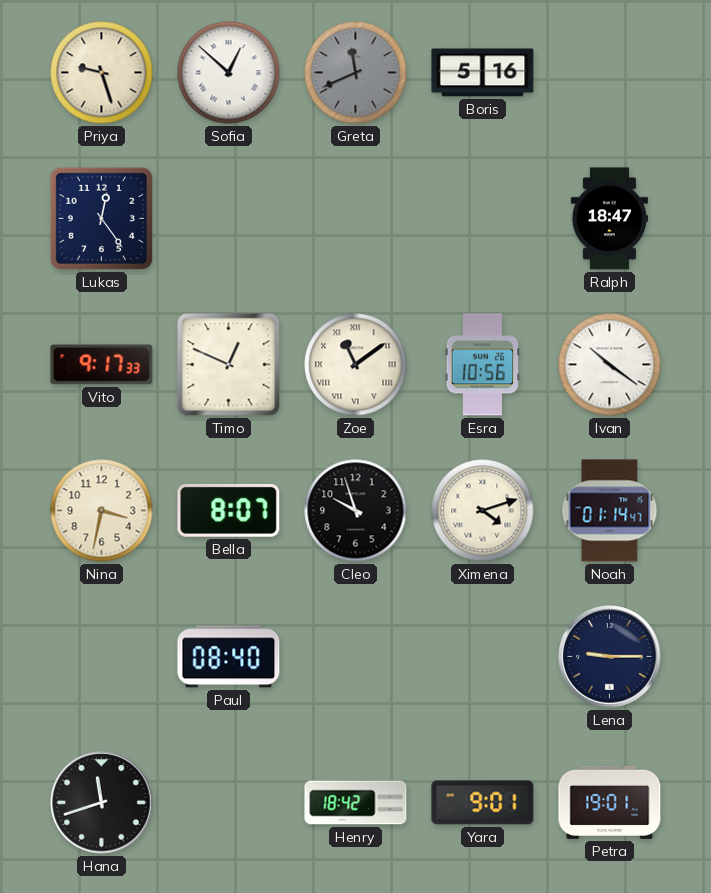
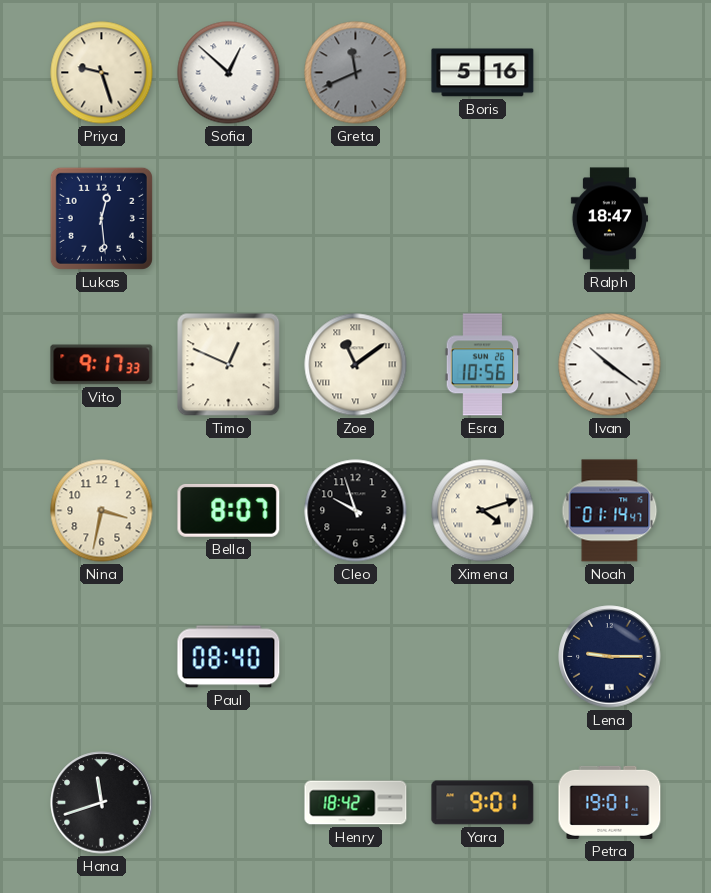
Lukas: 12:24 -> 12:29
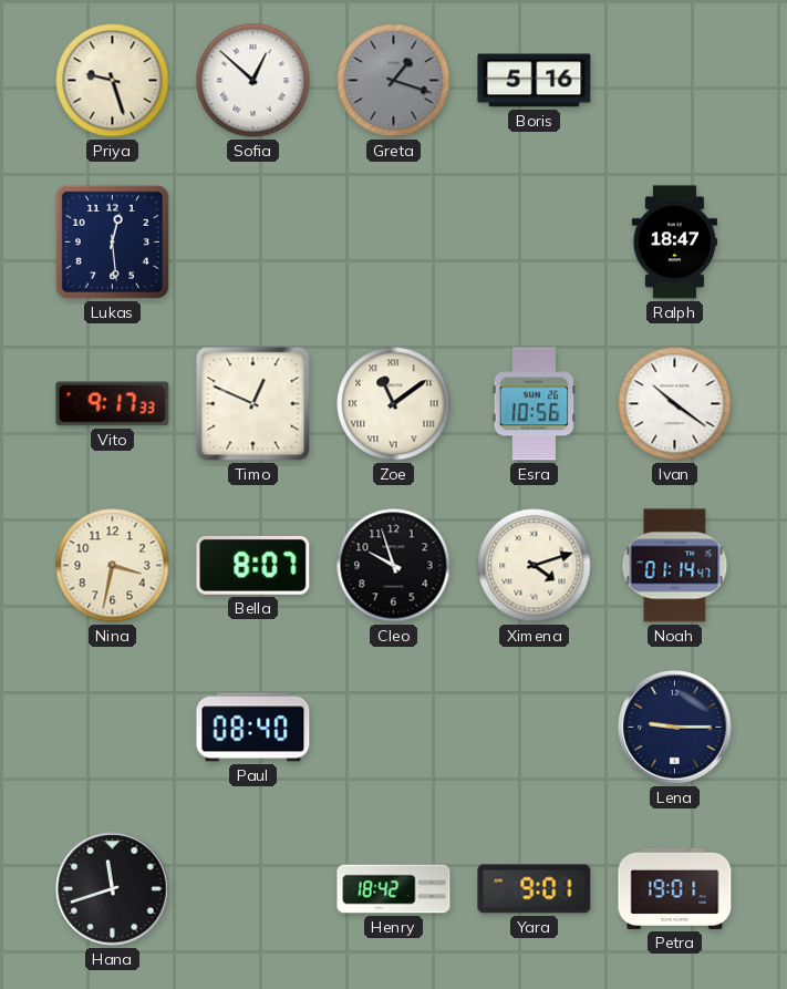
Greta: 11:41 -> 1:18
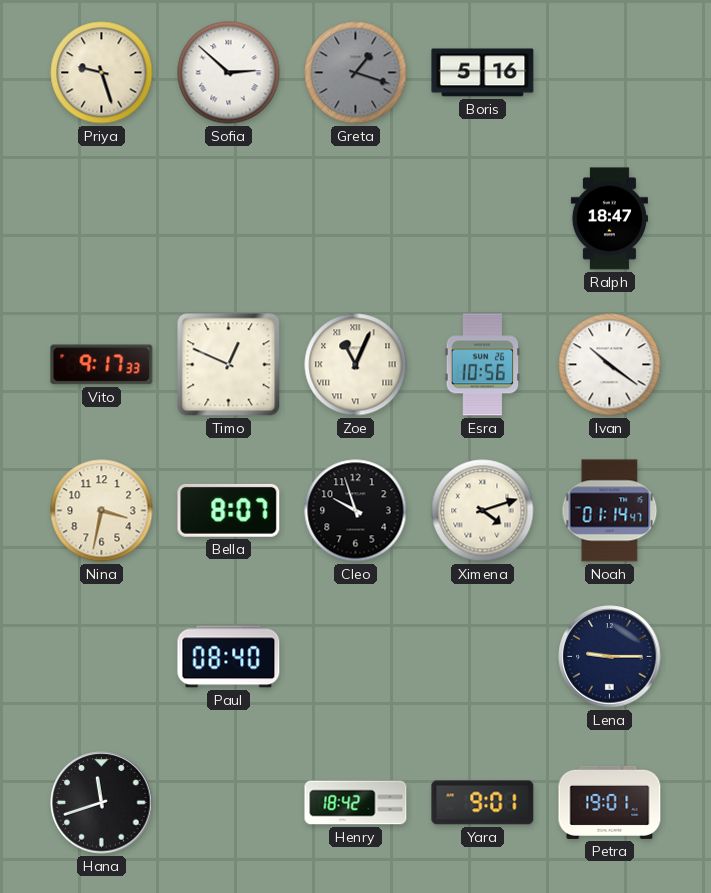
Sofia: 12:52 -> 2:52
Lukas: 12:29 -> none
Zoe: 11:09 -> 11:04
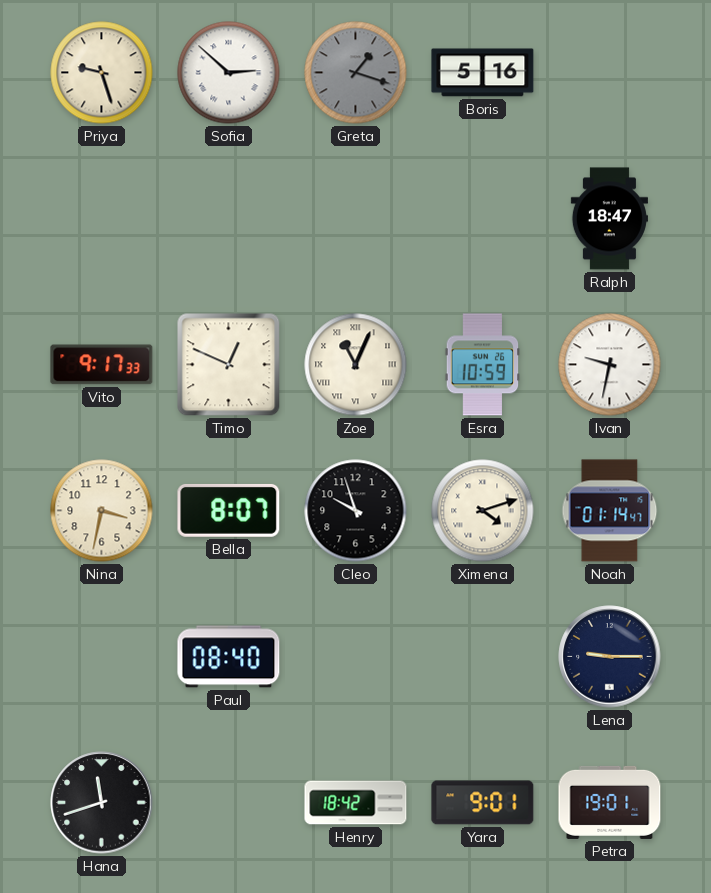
Esra: 10:56 -> 10:59
Ivan: 10:21 -> 9:32
